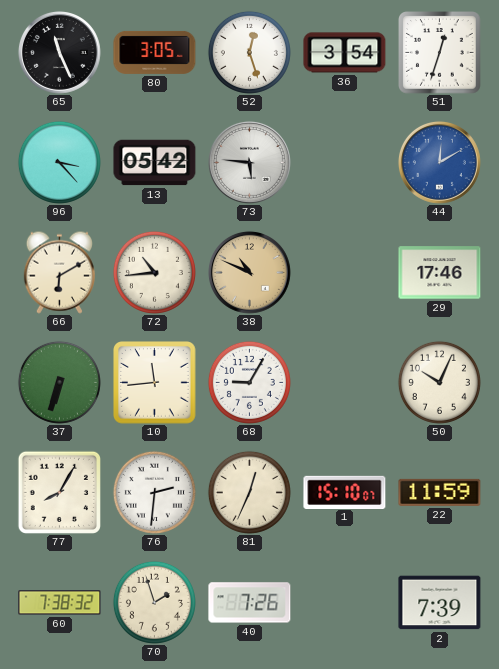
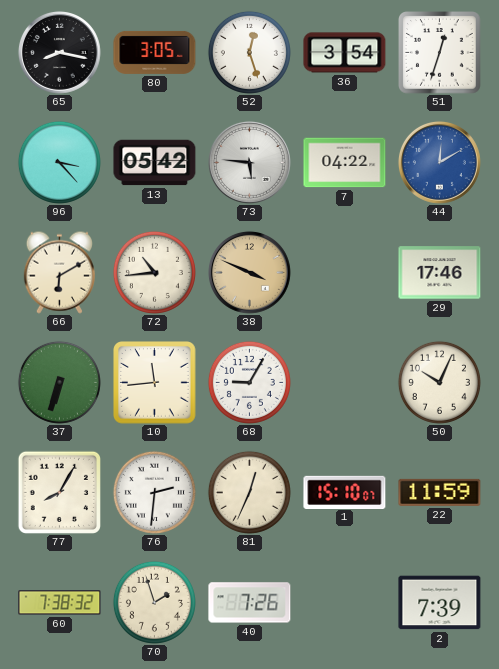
65: 11:26 -> 8:17
7: none -> 04:22
38: 10:49 -> 3:49
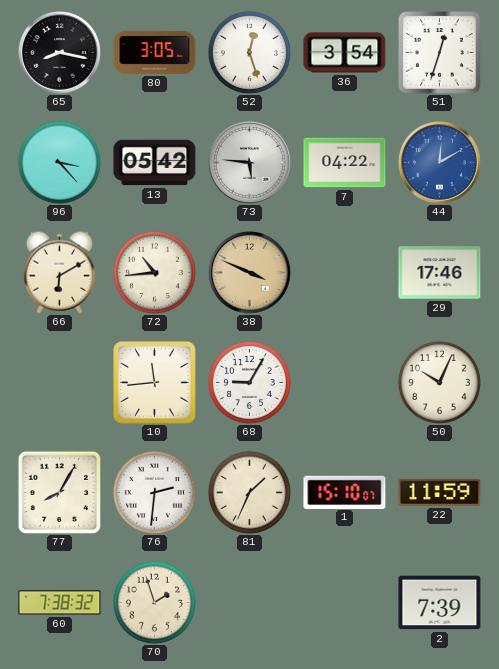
37: 6:33 -> none
81: 12:34 -> 1:34
40: 7:26 -> none
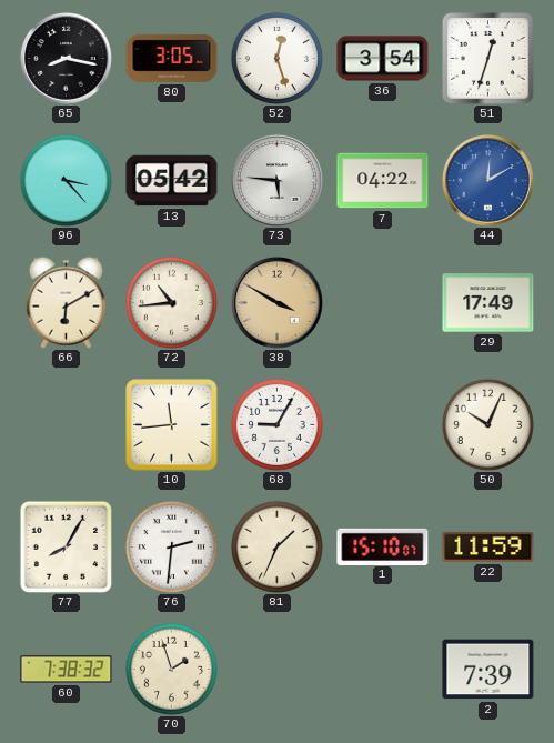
38: 3:49 -> 3:50
29: 17:46 -> 17:49
